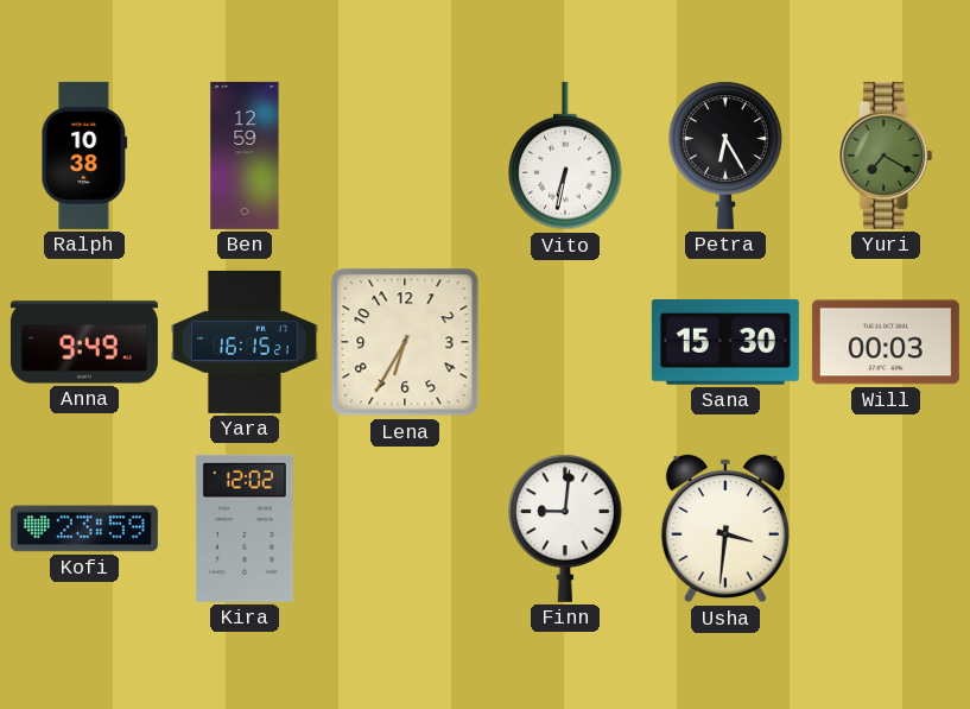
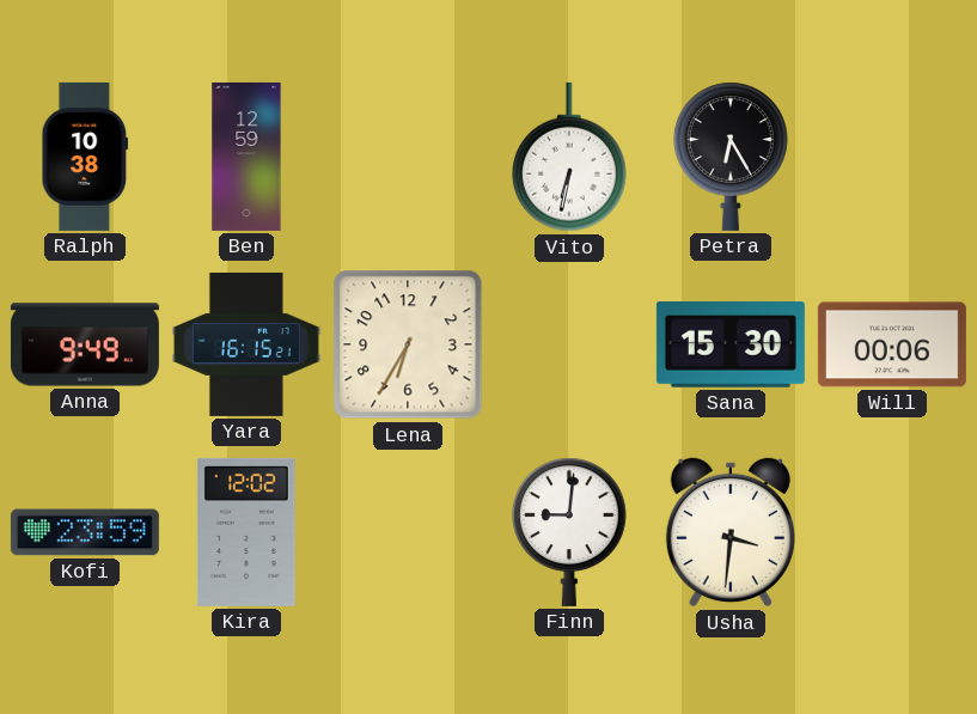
Yuri: 7:20 -> none
Will: 00:03 -> 00:06
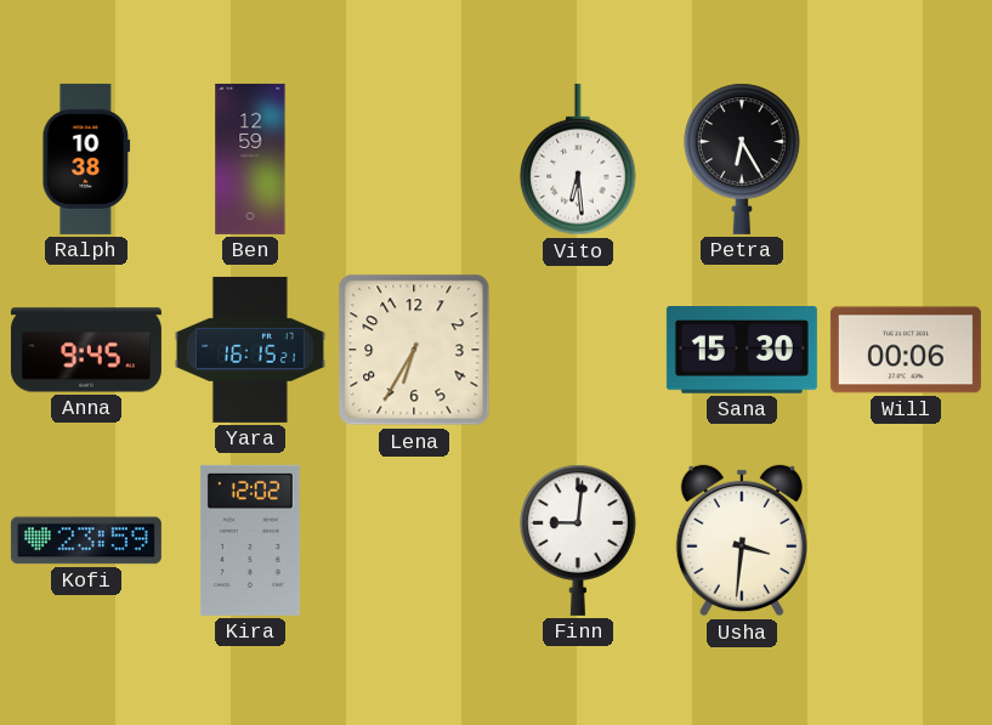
Vito: 6:32 -> 6:29
Anna: 9:49 -> 9:45
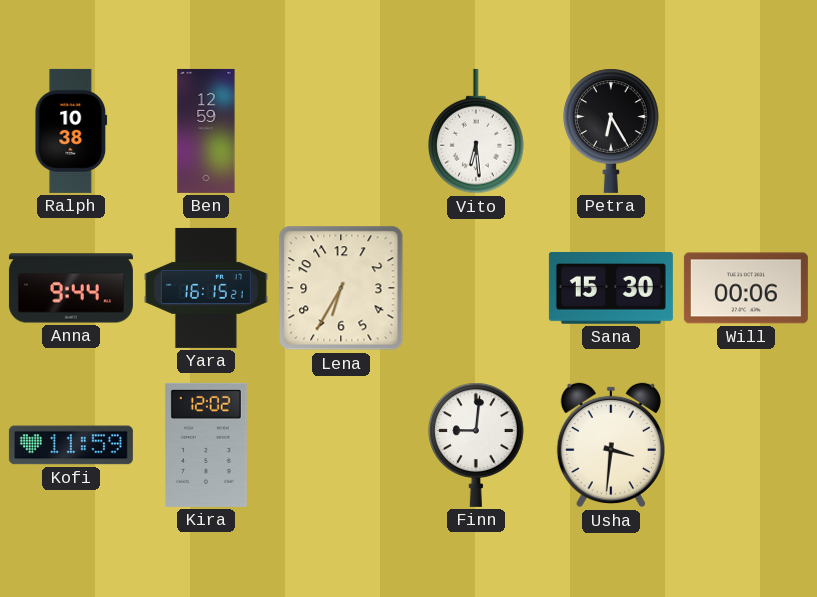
Anna: 9:45 -> 9:44
Kofi: 23:59 -> 11:59
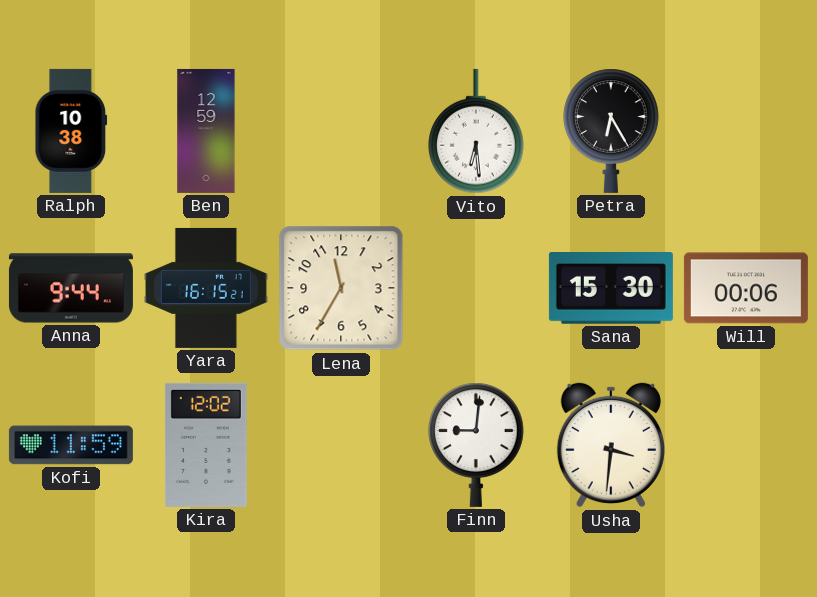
Lena: 6:35 -> 11:35
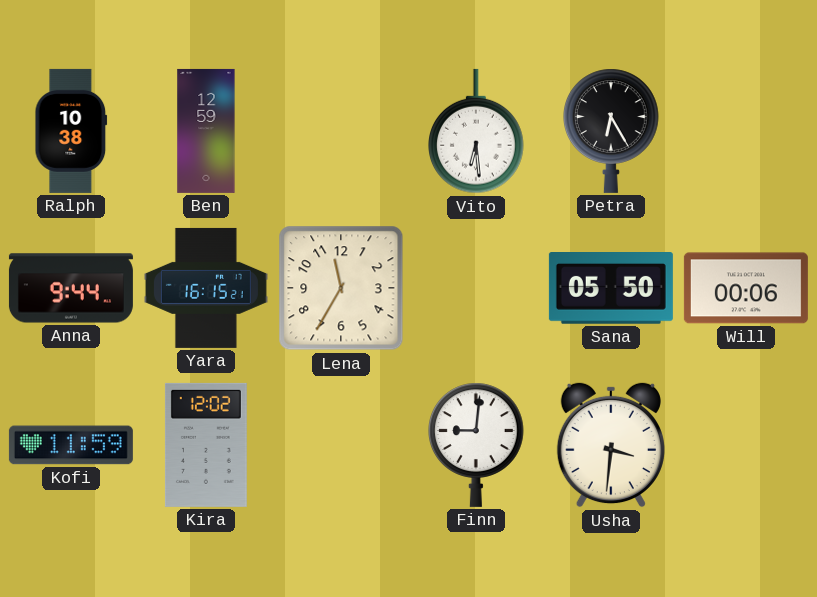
Sana: 15:30 -> 05:50
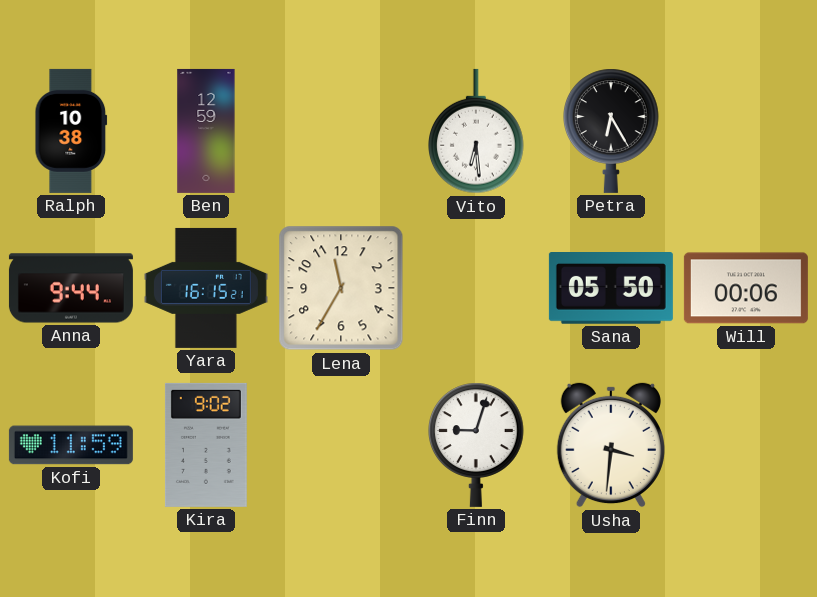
Kira: 12:02 -> 9:02
Finn: 9:01 -> 9:03
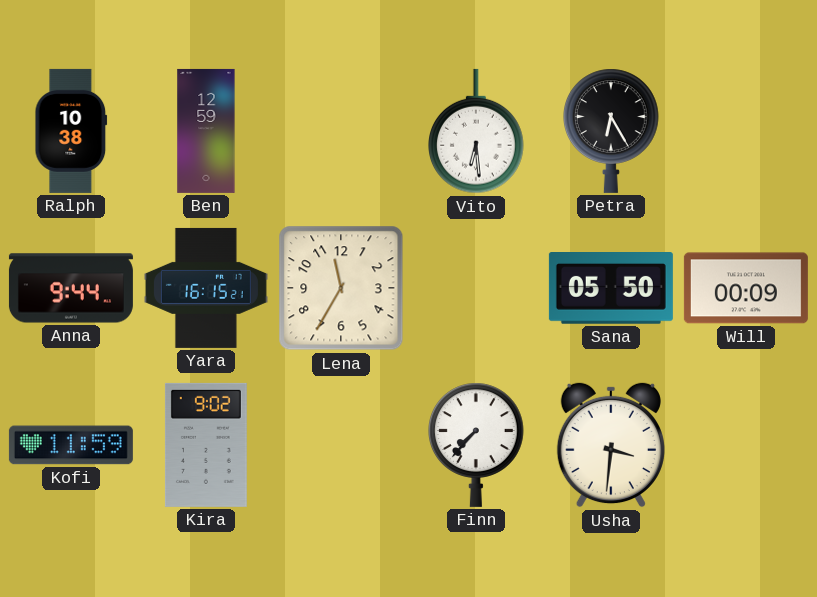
Will: 00:06 -> 00:09
Finn: 9:03 -> 7:37
